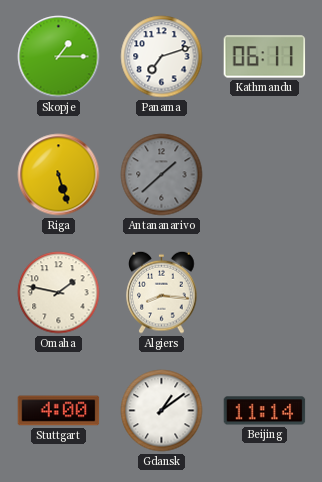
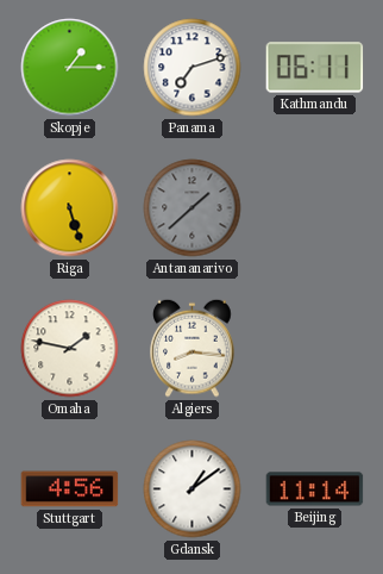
Stuttgart: 4:00 -> 4:56
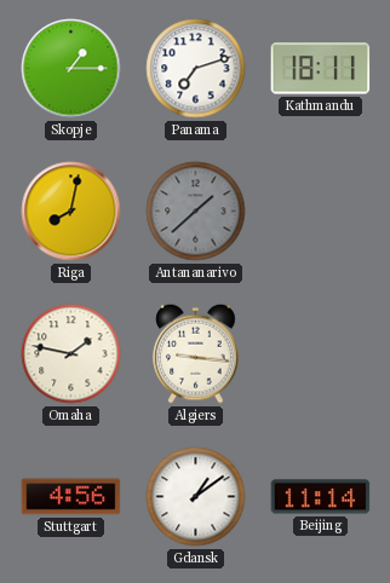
Kathmandu: 06:11 -> 18:11
Riga: 5:27 -> 8:02
Algiers: 8:16 -> 9:16
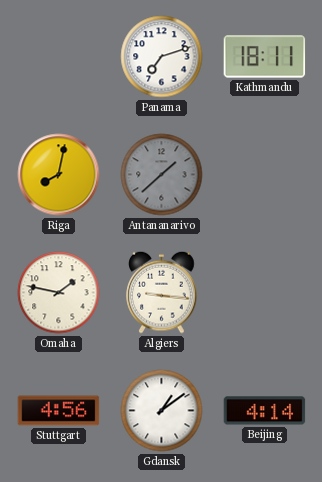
Skopje: 1:15 -> none
Beijing: 11:14 -> 4:14
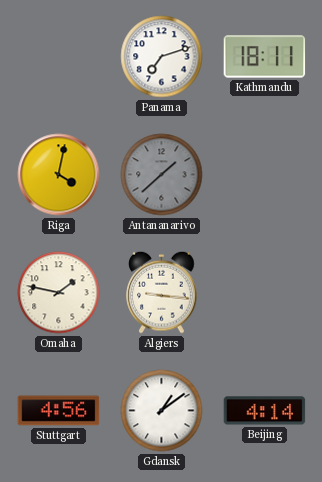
Riga: 8:02 -> 4:02
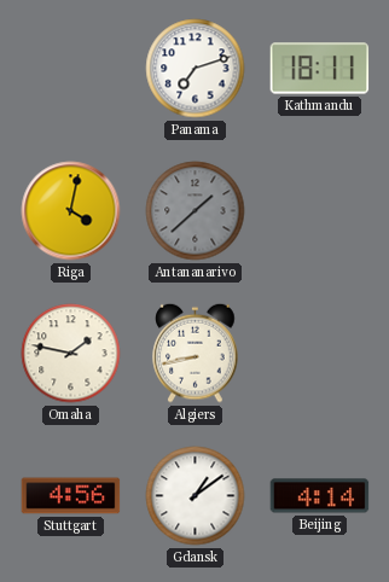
Algiers: 9:16 -> 8:43
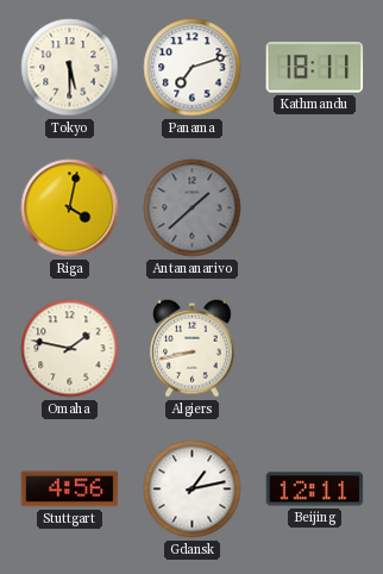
Tokyo: none -> 5:30
Gdansk: 1:09 -> 1:13
Beijing: 4:14 -> 12:11
